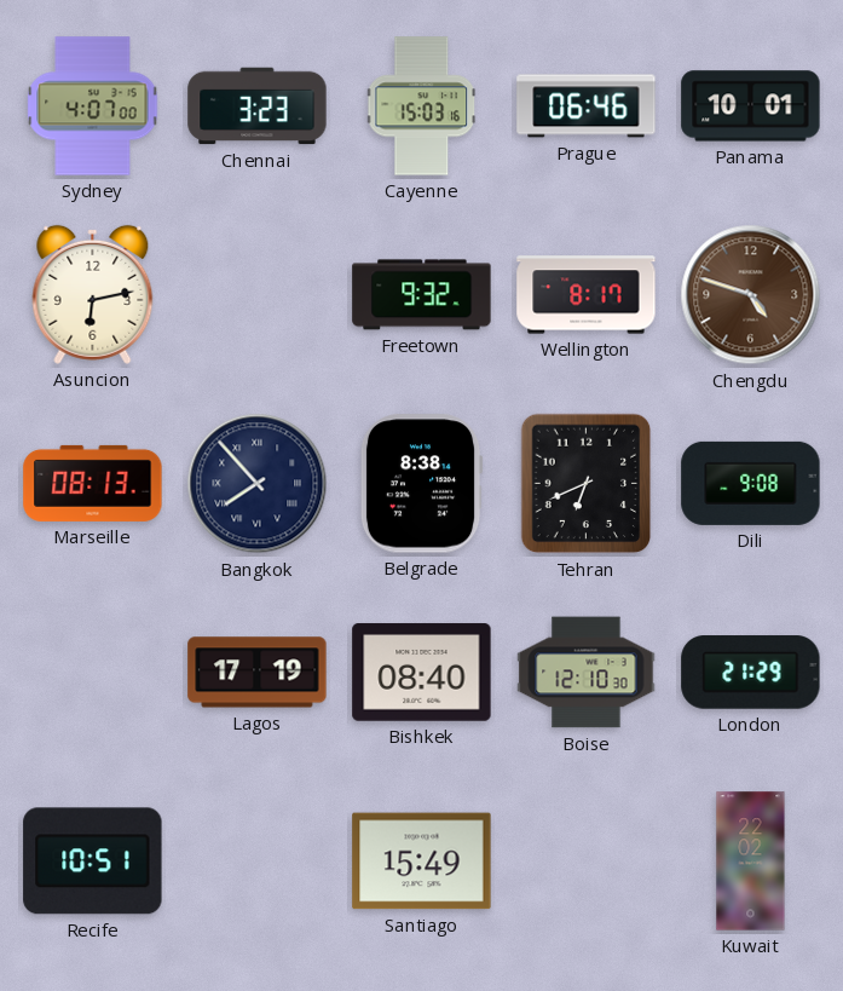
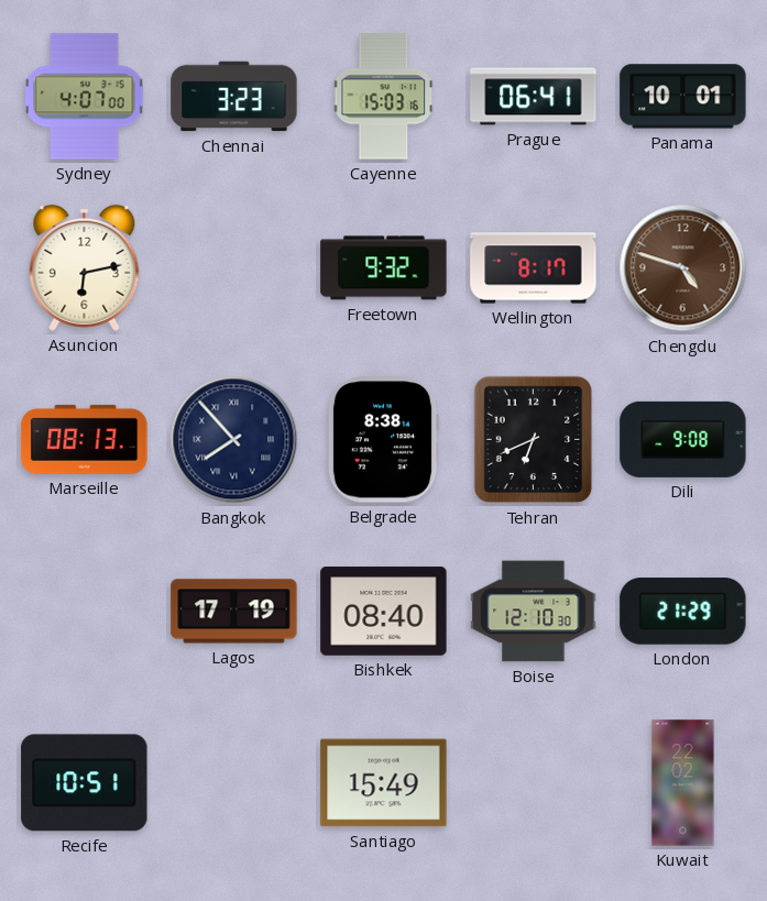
Prague: 06:46 -> 06:41
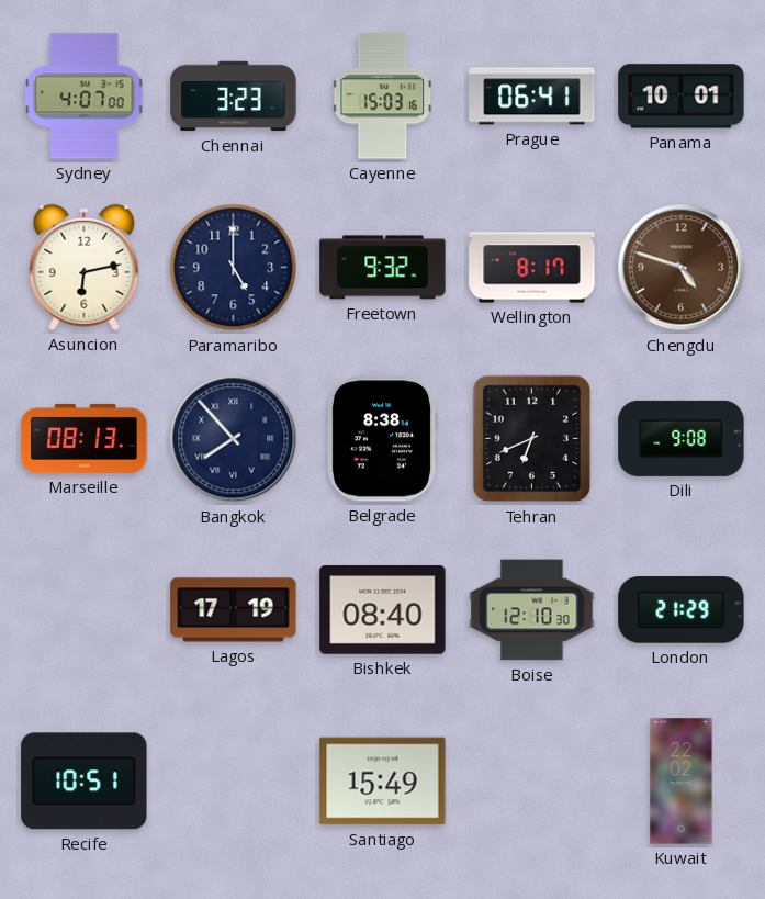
Paramaribo: none -> 5:00
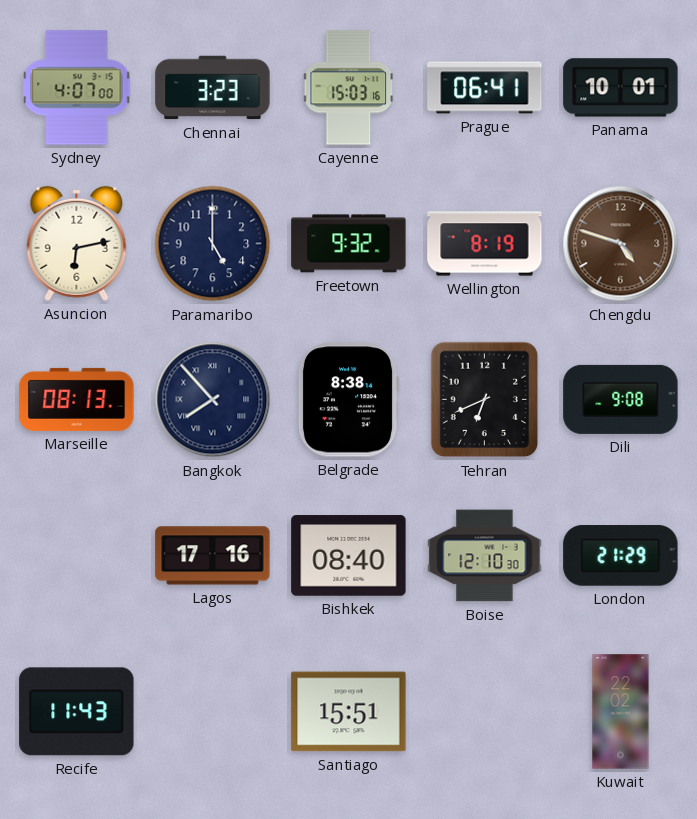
Wellington: 8:17 -> 8:19
Lagos: 17:19 -> 17:16
Recife: 10:51 -> 11:43
Santiago: 15:49 -> 15:51
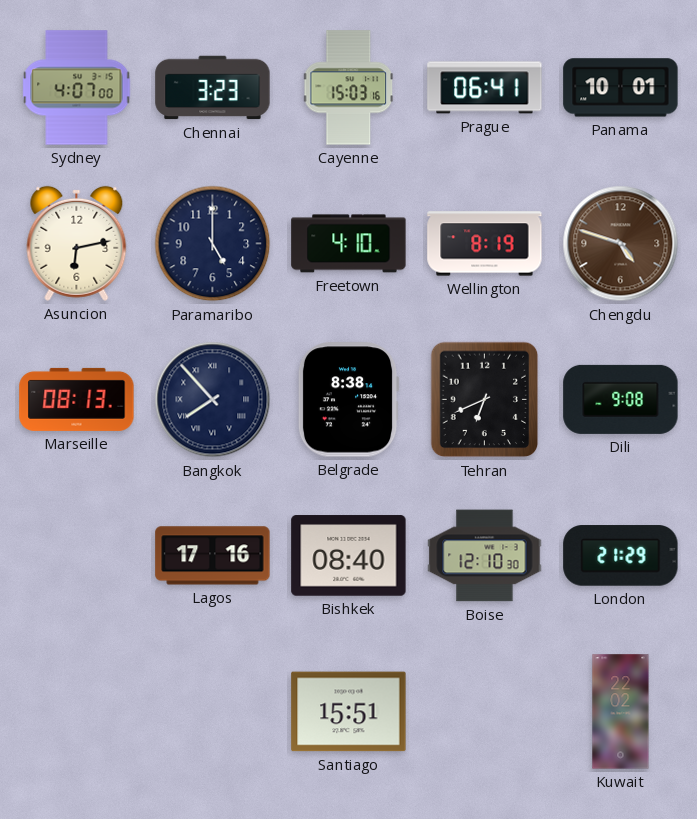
Freetown: 9:32 -> 4:10
Recife: 11:43 -> none
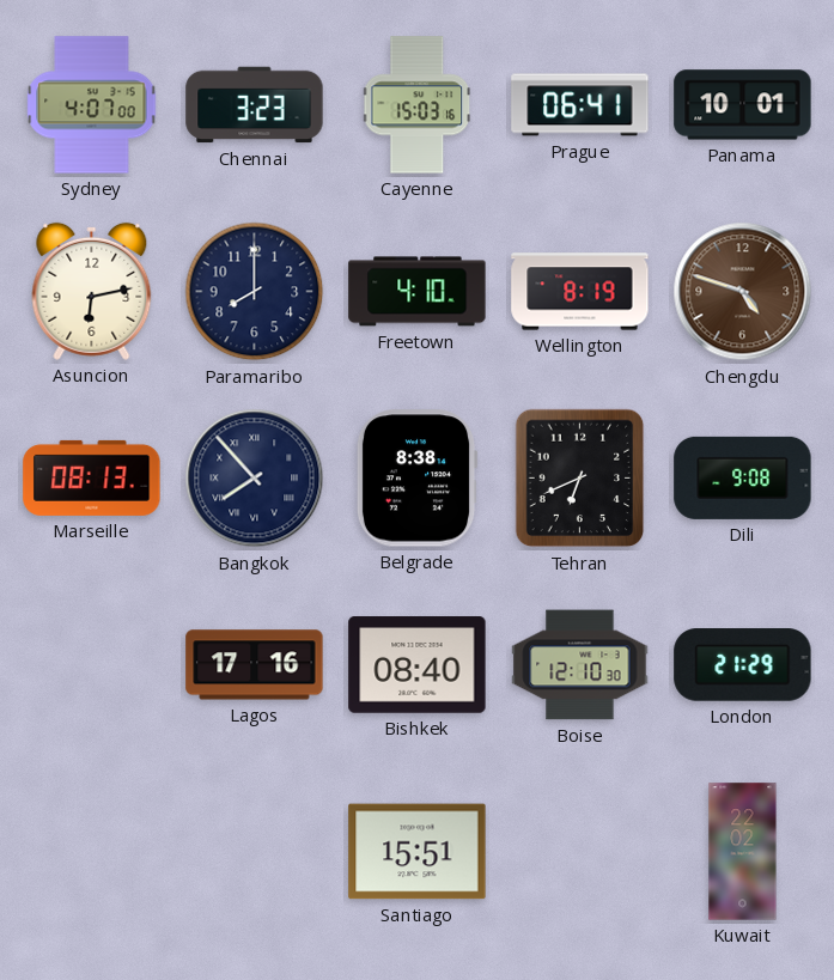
Paramaribo: 5:00 -> 8:00
